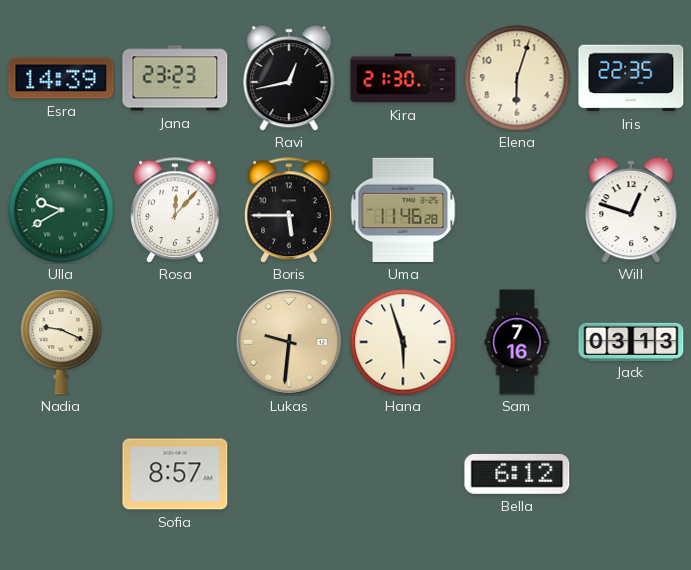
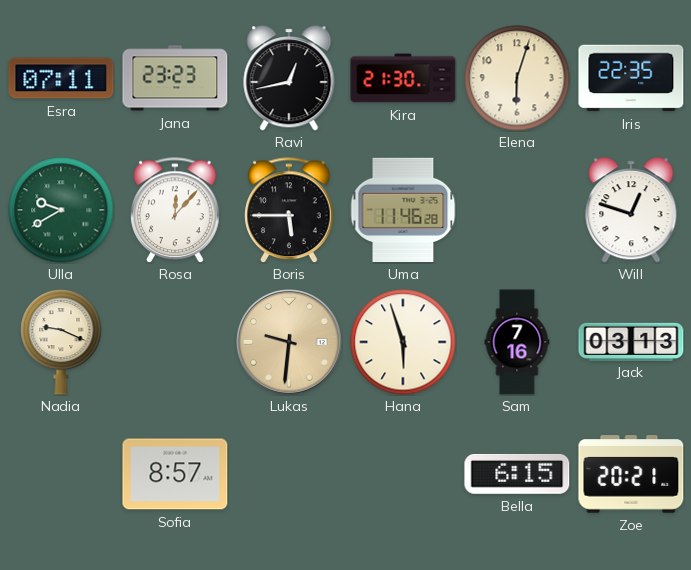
Esra: 14:39 -> 07:11
Bella: 6:12 -> 6:15
Zoe: none -> 20:21
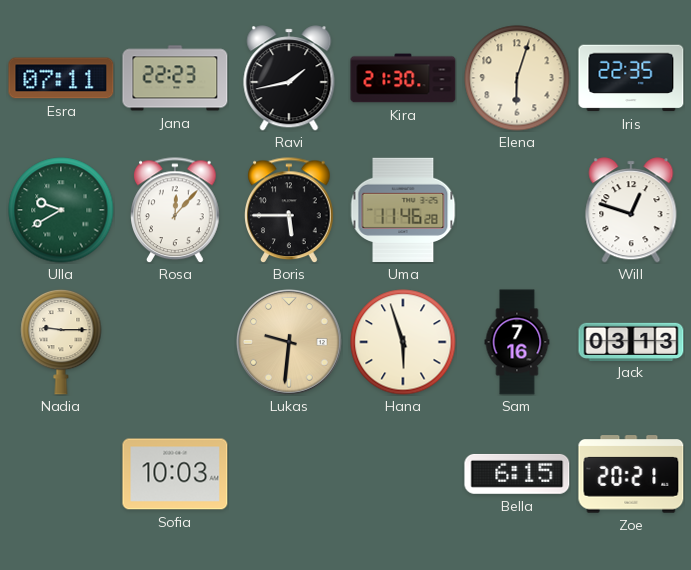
Jana: 23:23 -> 22:23
Ravi: 12:43 -> 1:43
Nadia: 9:19 -> 9:15
Sofia: 8:57 -> 10:03
